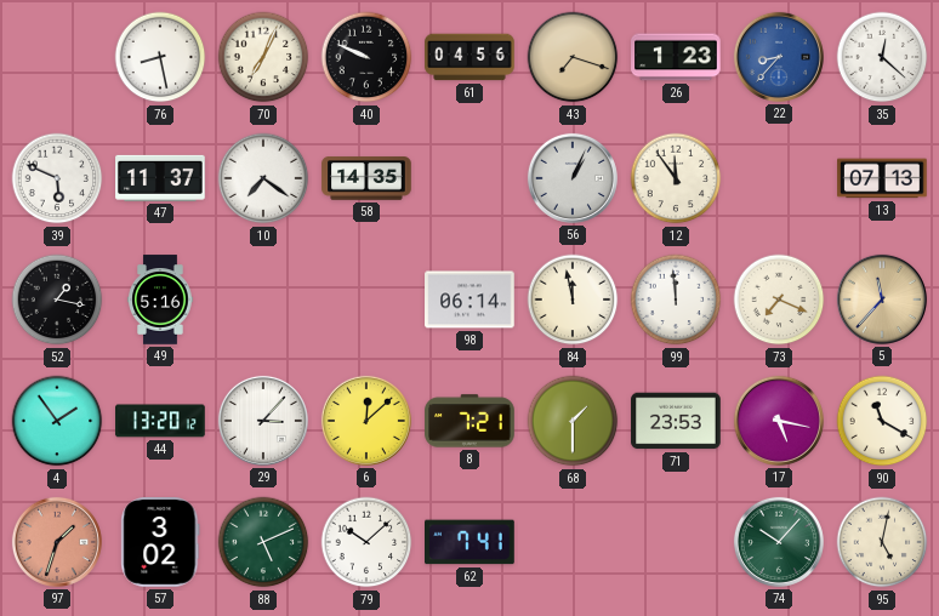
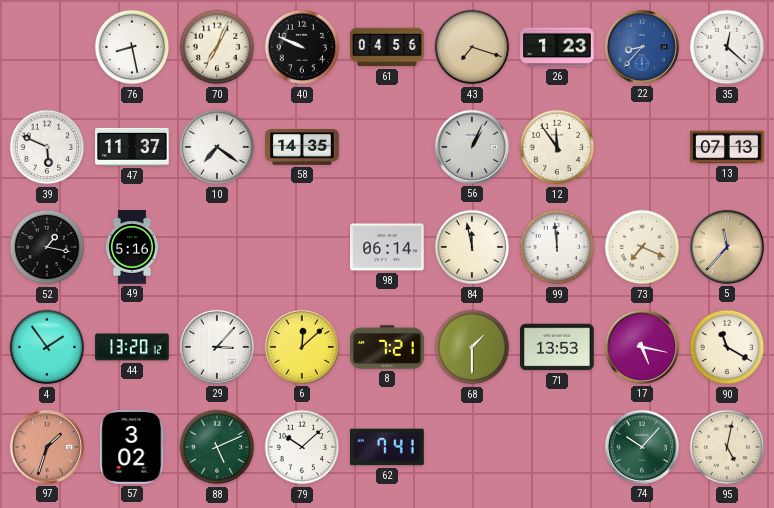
71: 23:53 -> 13:53
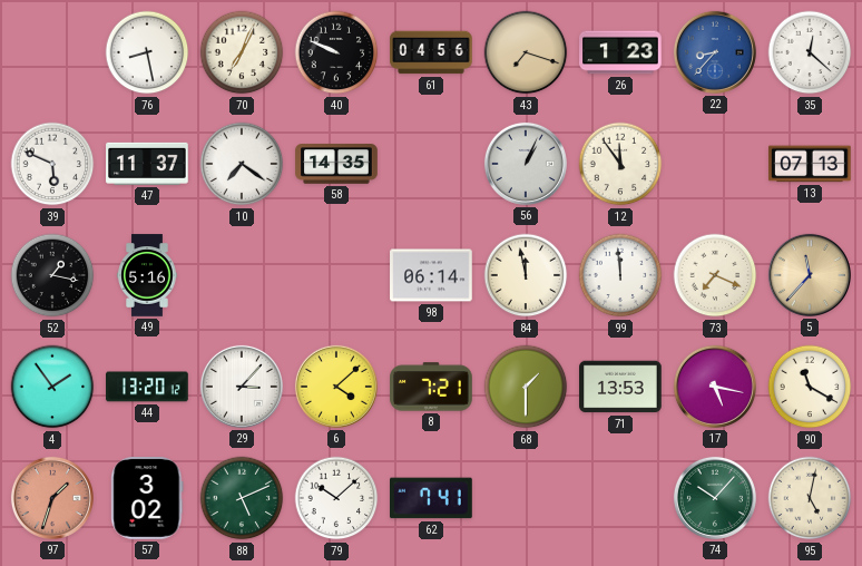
6: 12:08 -> 4:08
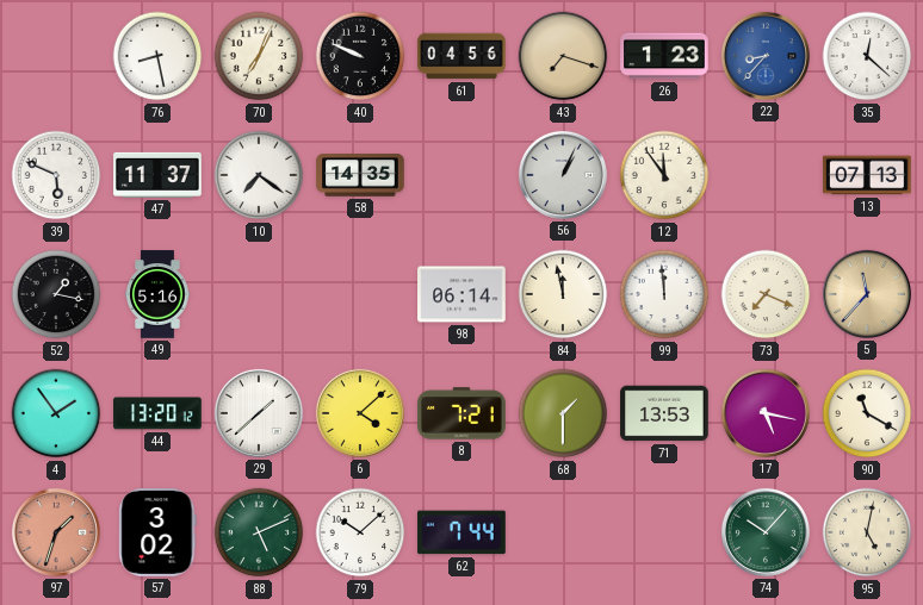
29: 3:07 -> 1:38
62: 7:41 -> 7:44
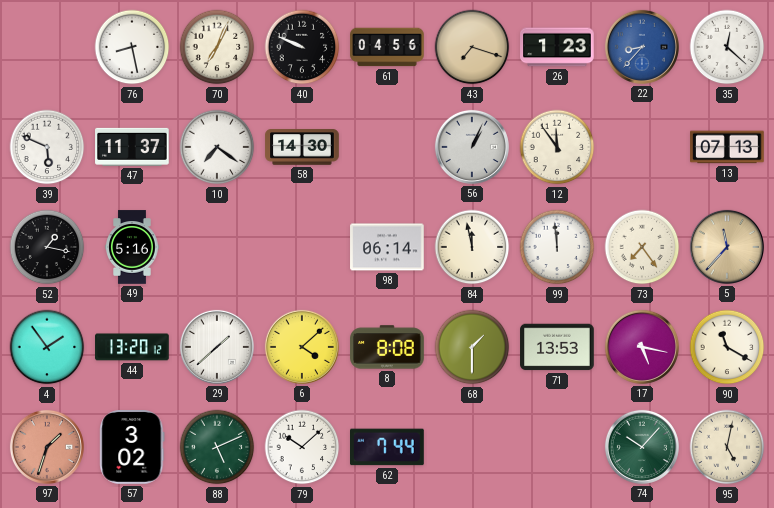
58: 14:35 -> 14:30
73: 7:19 -> 7:24
8: 7:21 -> 8:08
